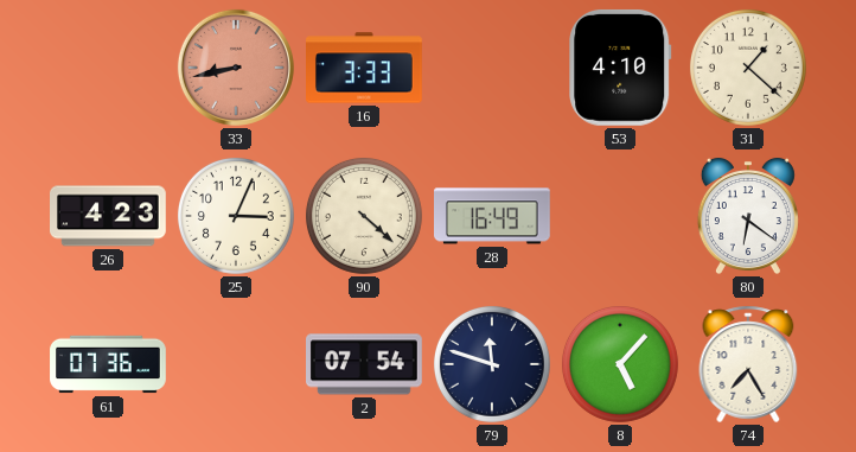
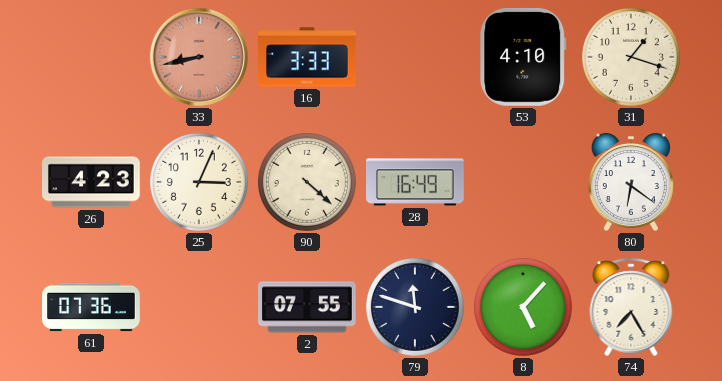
31: 1:22 -> 1:18
2: 07:54 -> 07:55
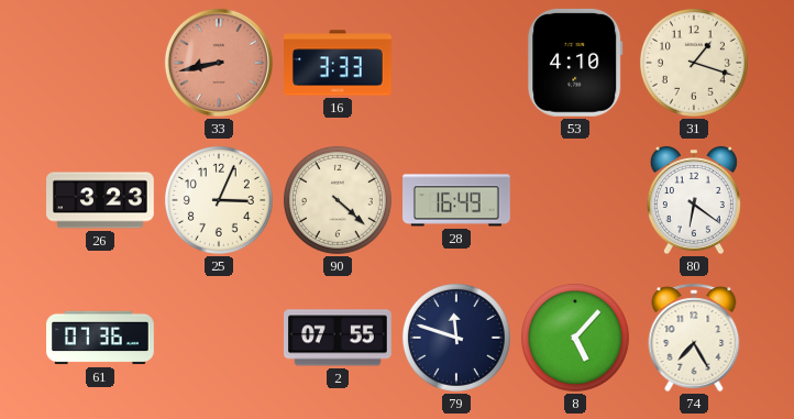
26: 4:23 -> 3:23
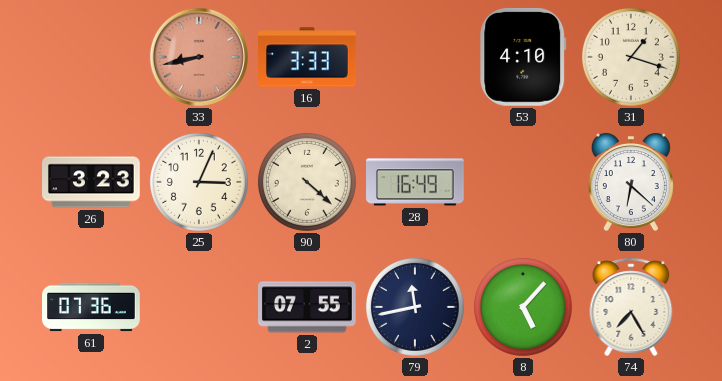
80: 6:21 -> 6:22
79: 11:48 -> 11:43
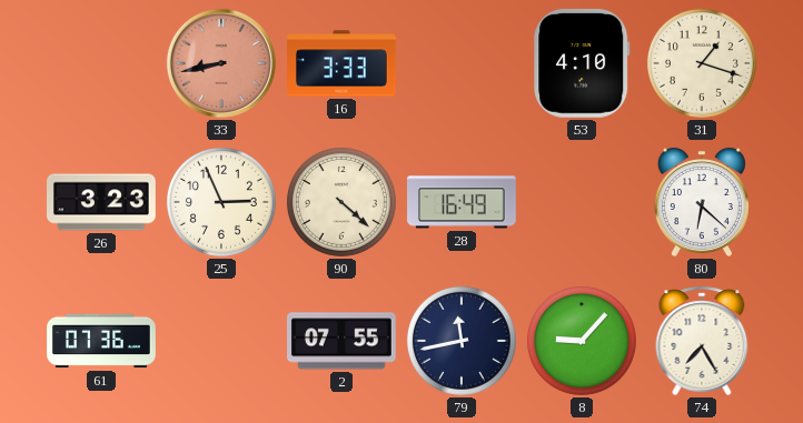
25: 3:04 -> 2:56
8: 5:07 -> 9:07
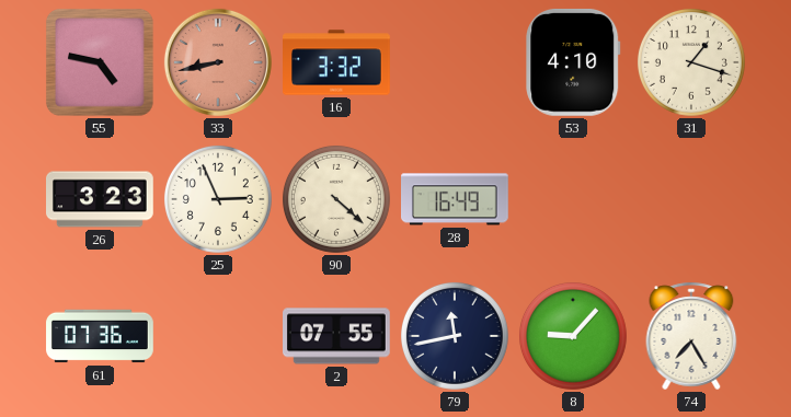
55: none -> 4:47
16: 3:33 -> 3:32
80: 6:22 -> none
